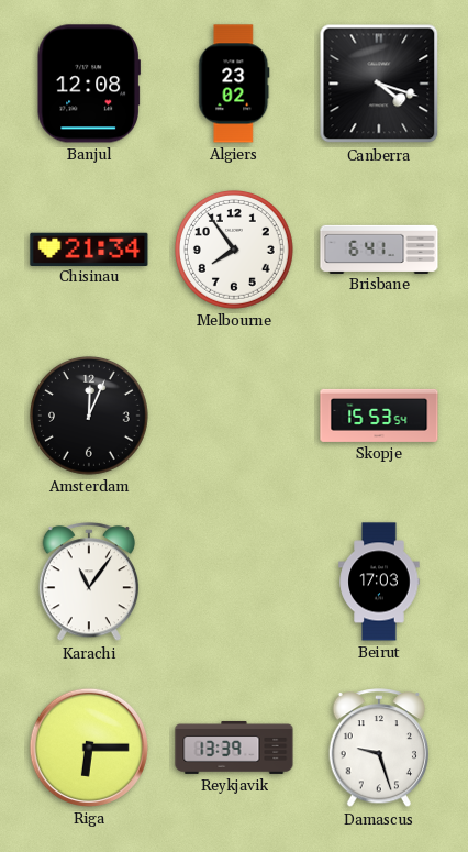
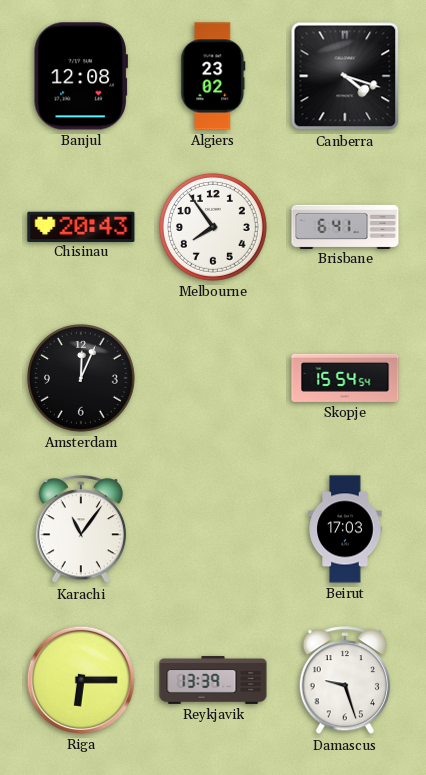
Chisinau: 21:34 -> 20:43
Skopje: 15:53 -> 15:54
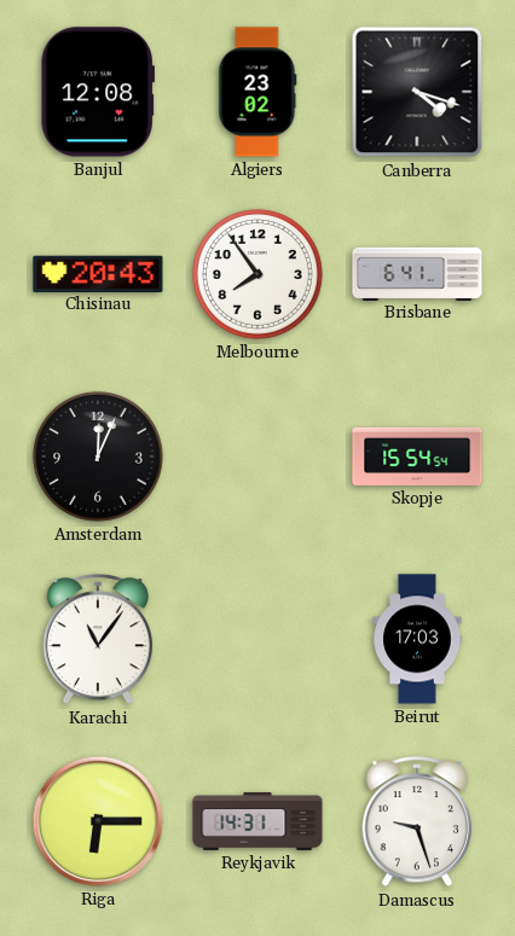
Reykjavik: 13:39 -> 14:31
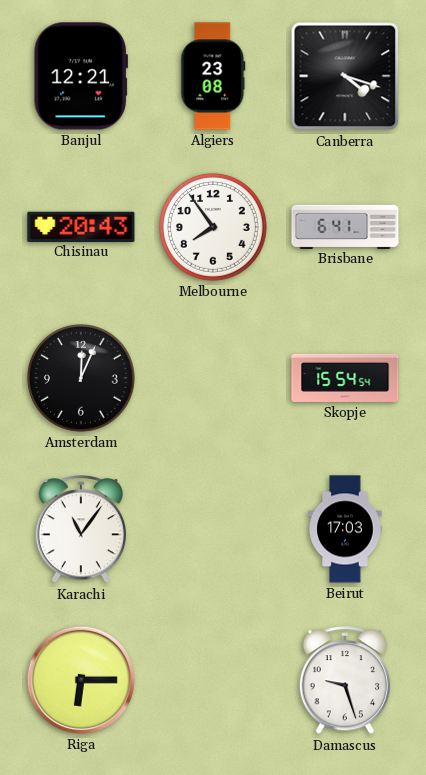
Banjul: 12:08 -> 12:21
Algiers: 23:02 -> 23:08
Reykjavik: 14:31 -> none
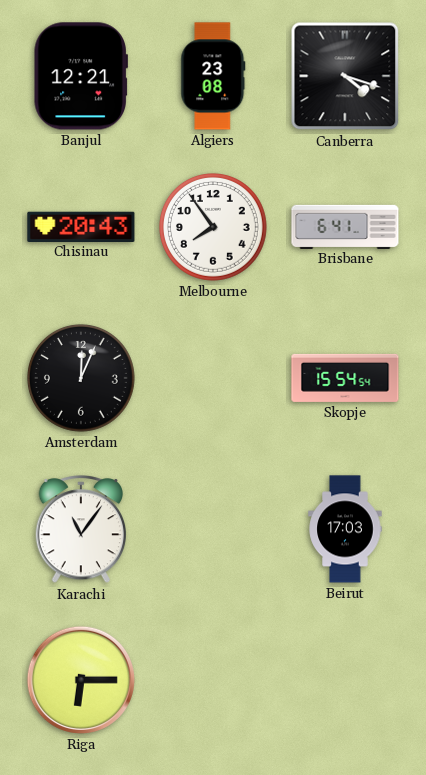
Damascus: 9:27 -> none
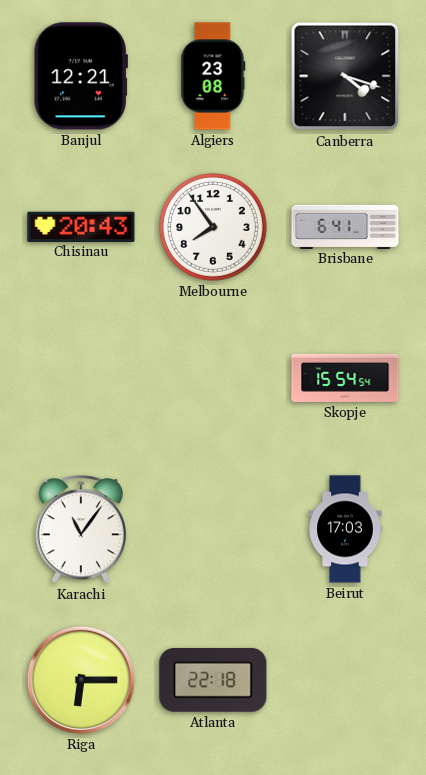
Amsterdam: 12:04 -> none
Atlanta: none -> 22:18
